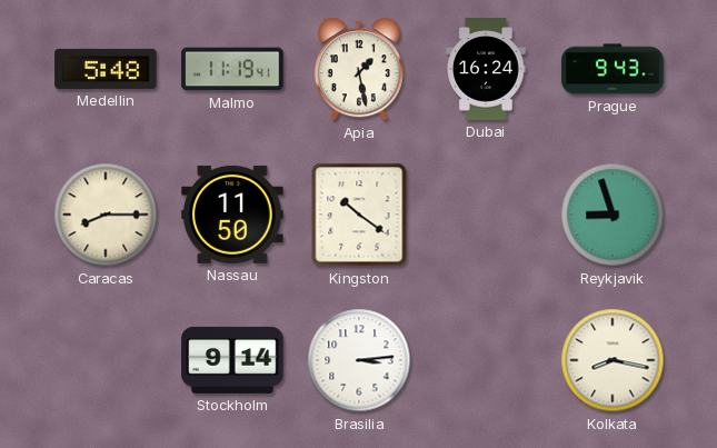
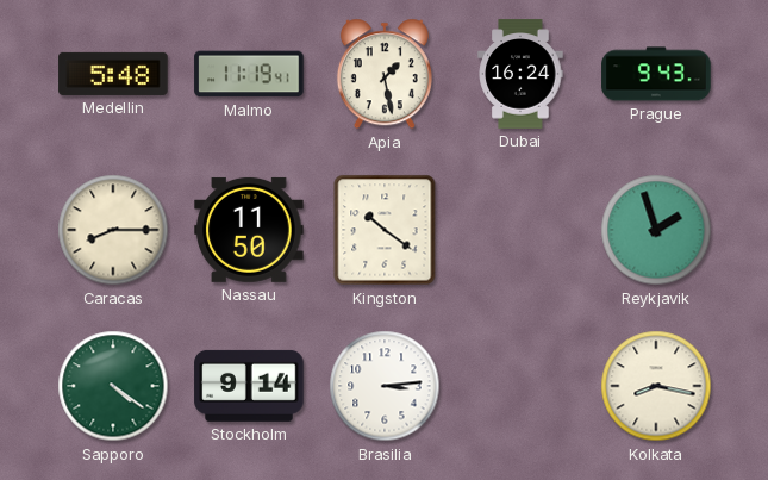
Reykjavik: 8:57 -> 1:57
Sapporo: none -> 4:21
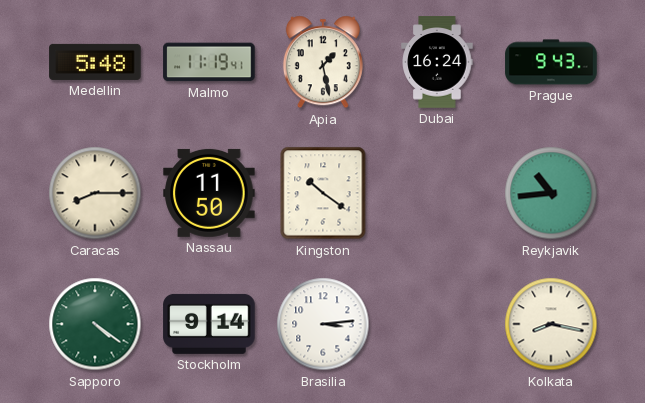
Reykjavik: 1:57 -> 10:44
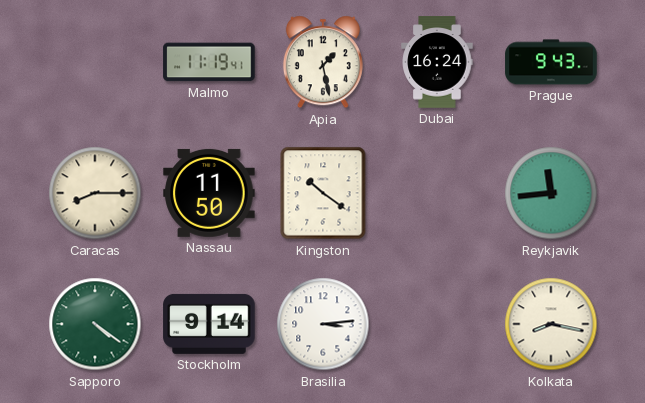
Medellin: 5:48 -> none
Reykjavik: 10:44 -> 11:44
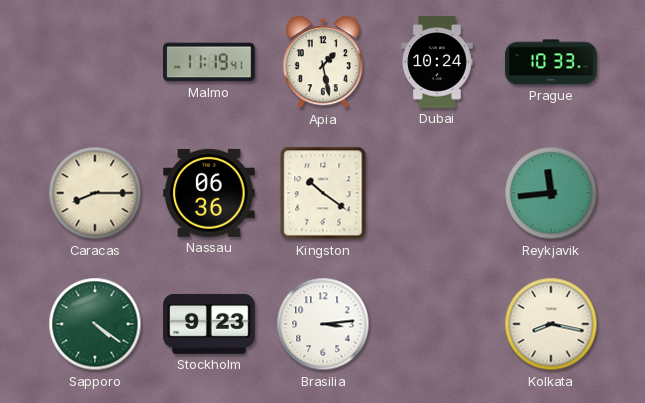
Dubai: 16:24 -> 10:24
Prague: 9:43 -> 10:33
Nassau: 11:50 -> 06:36
Stockholm: 9:14 -> 9:23
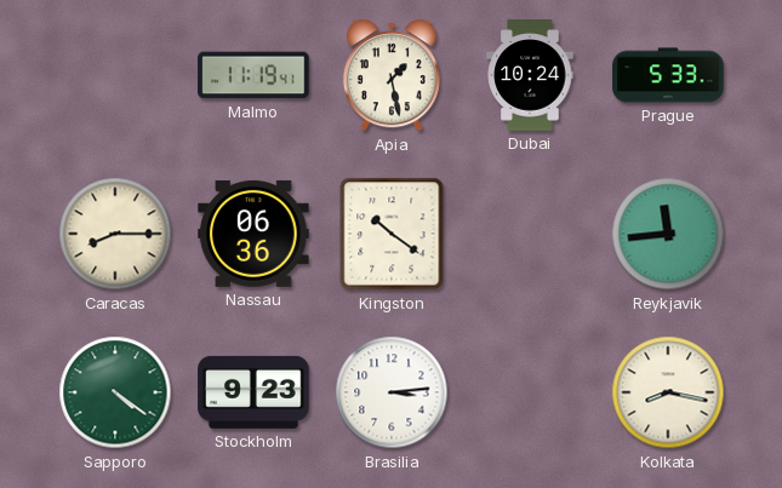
Prague: 10:33 -> 5:33
